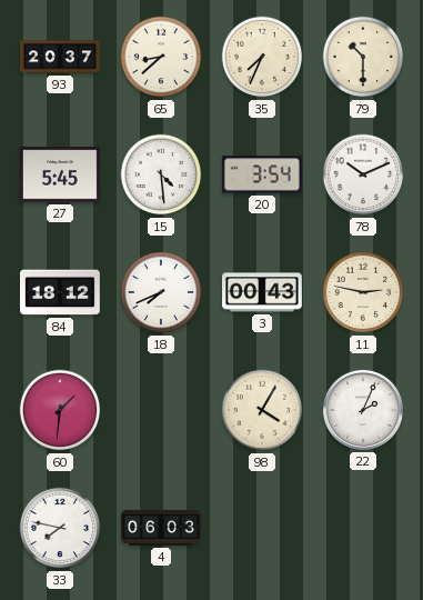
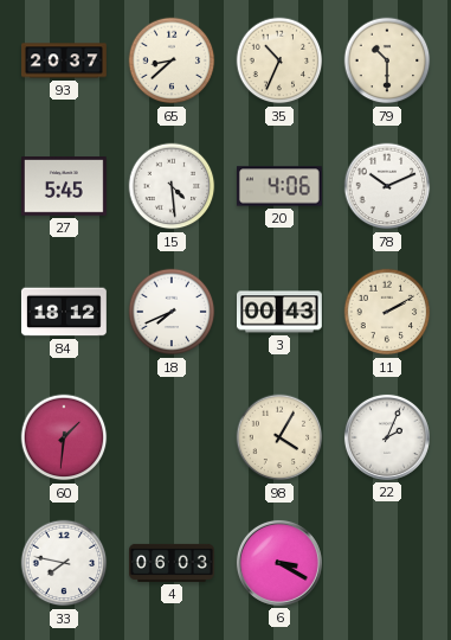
35: 7:34 -> 10:34
20: 3:54 -> 4:06
11: 2:47 -> 2:10
6: none -> 3:20
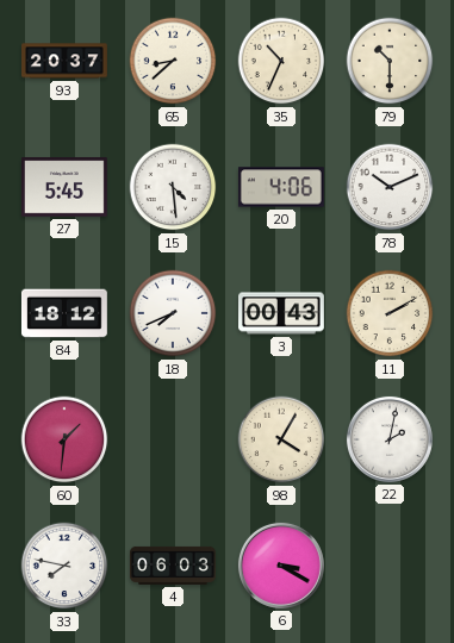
22: 2:04 -> 2:02
